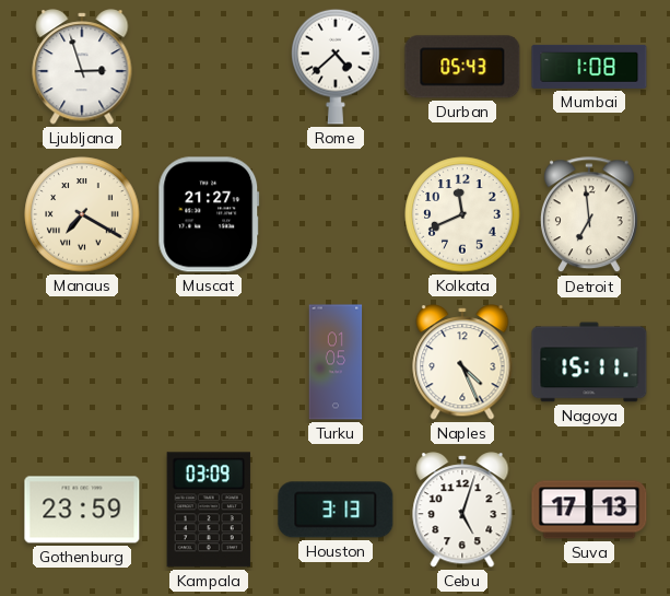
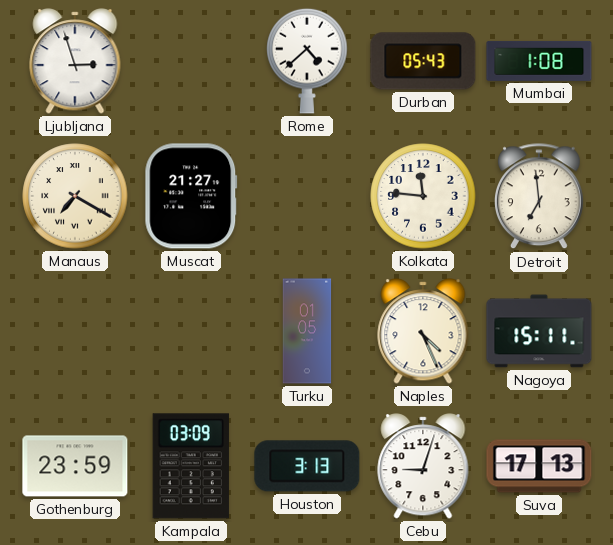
Kolkata: 11:41 -> 11:46
Cebu: 5:03 -> 9:03
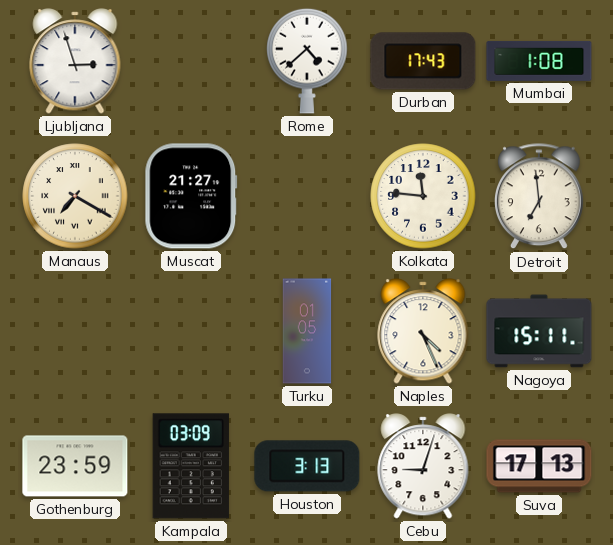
Durban: 05:43 -> 17:43
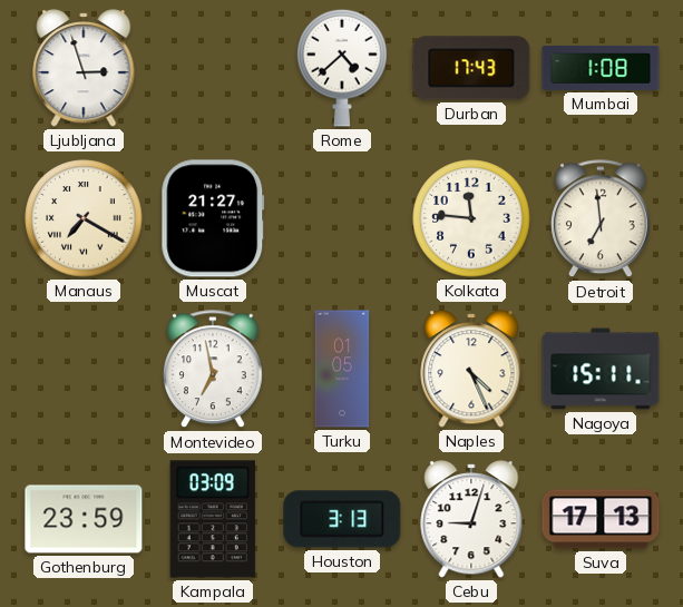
Montevideo: none -> 6:58
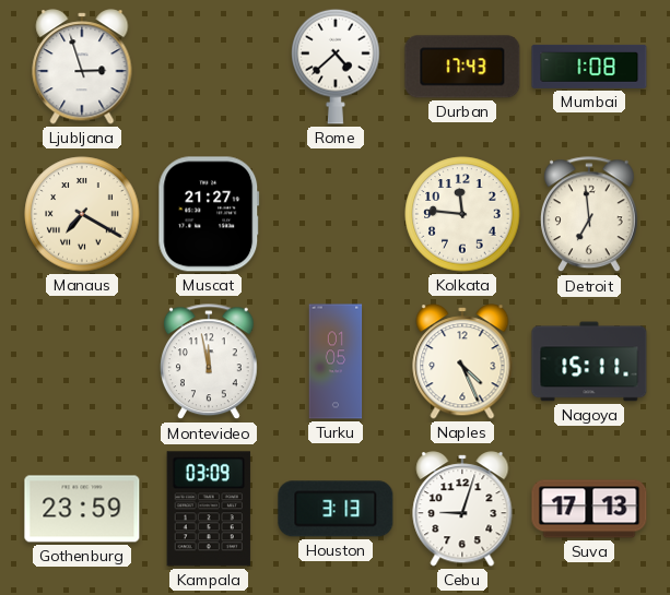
Montevideo: 6:58 -> 11:58
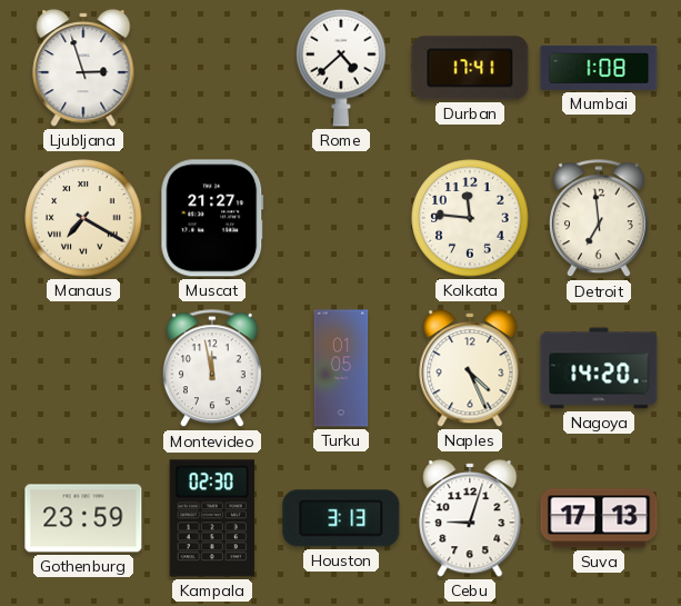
Durban: 17:43 -> 17:41
Nagoya: 15:11 -> 14:20
Kampala: 03:09 -> 02:30
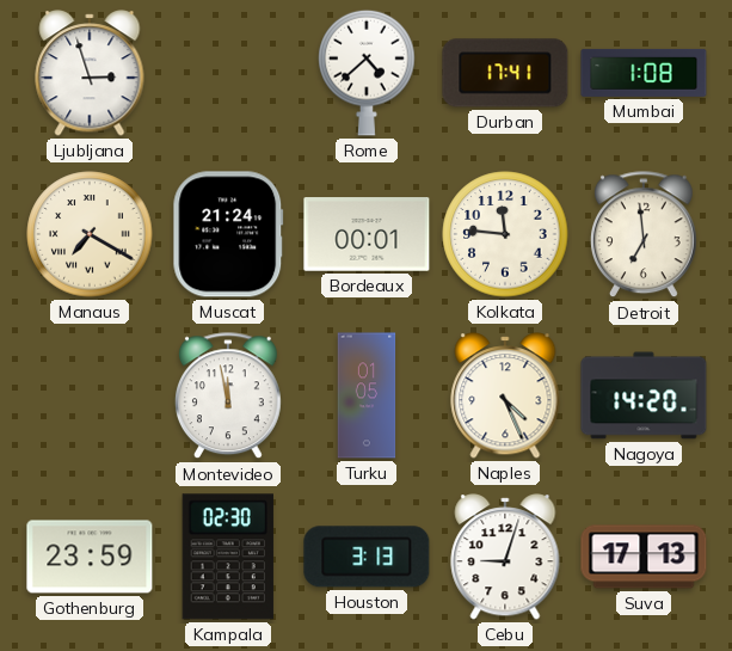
Muscat: 21:27 -> 21:24
Bordeaux: none -> 00:01
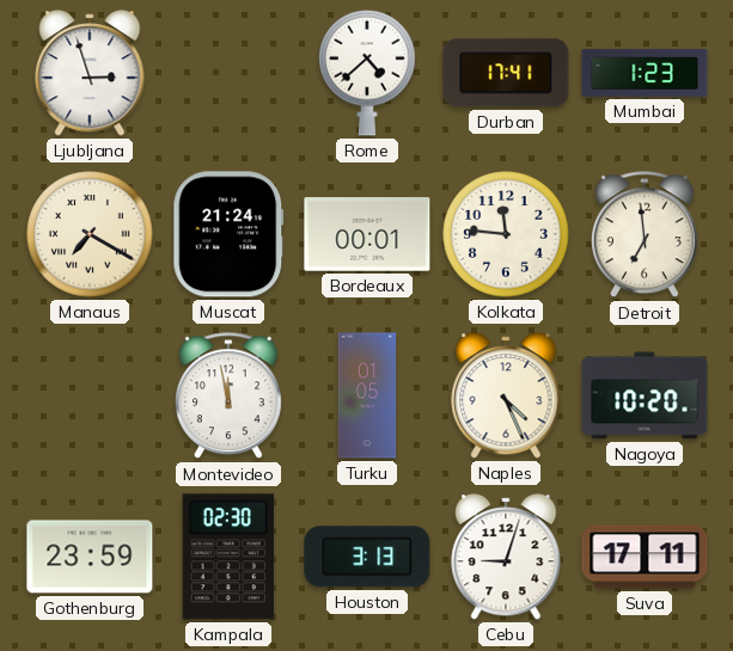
Mumbai: 1:08 -> 1:23
Nagoya: 14:20 -> 10:20
Suva: 17:13 -> 17:11
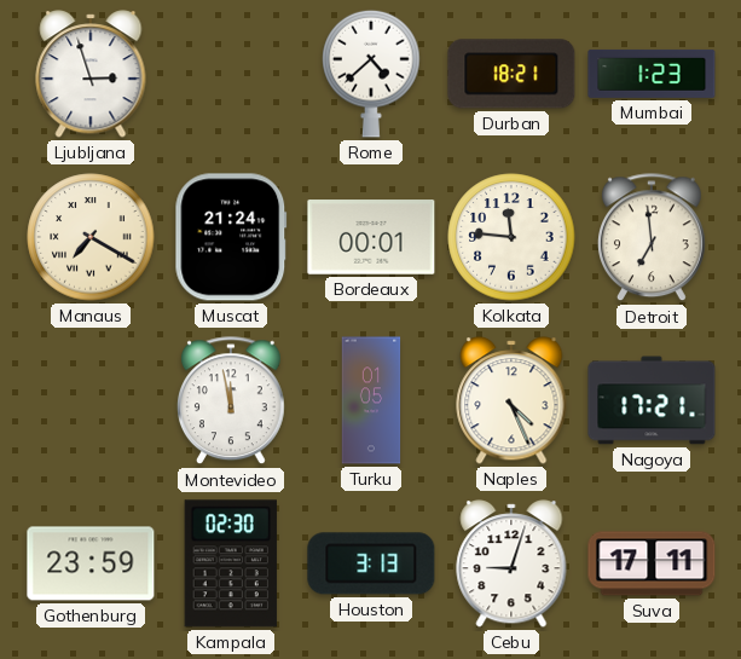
Durban: 17:41 -> 18:21
Nagoya: 10:20 -> 17:21
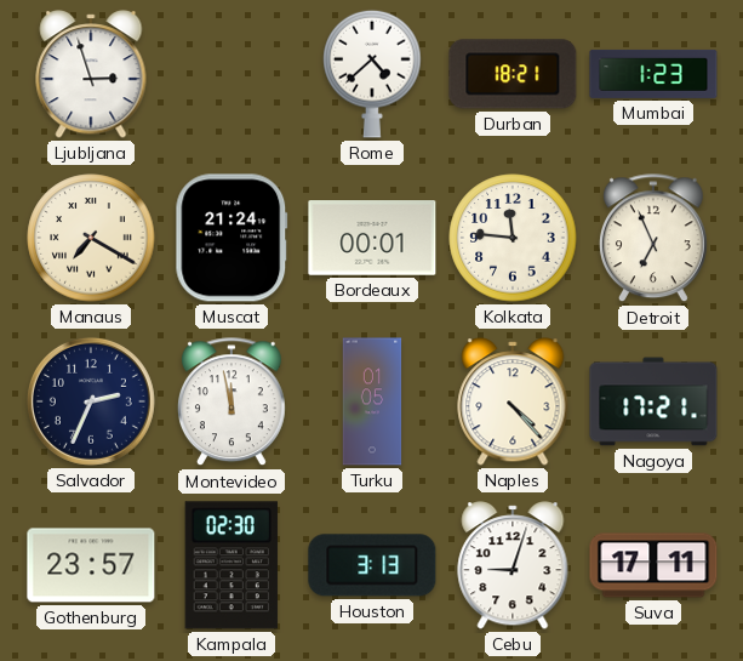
Detroit: 6:59 -> 6:56
Salvador: none -> 2:34
Naples: 4:26 -> 4:23
Gothenburg: 23:59 -> 23:57
